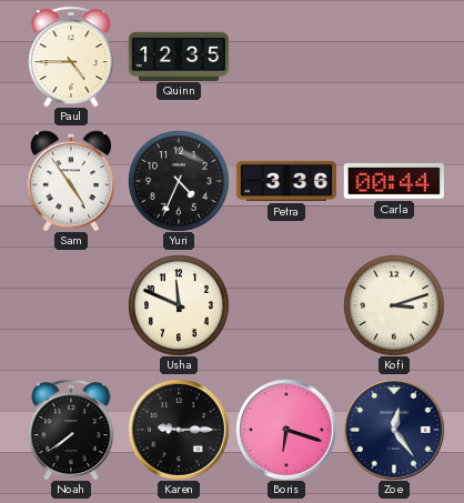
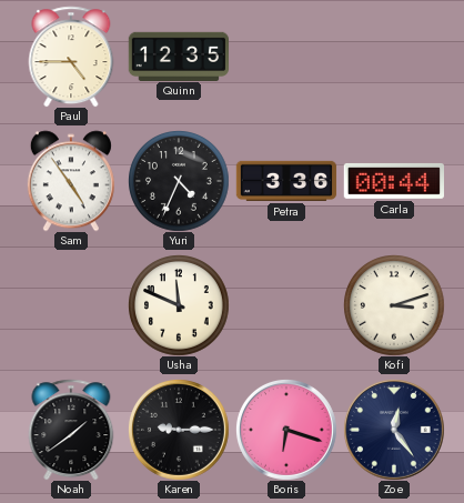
Noah: 7:39 -> 1:39
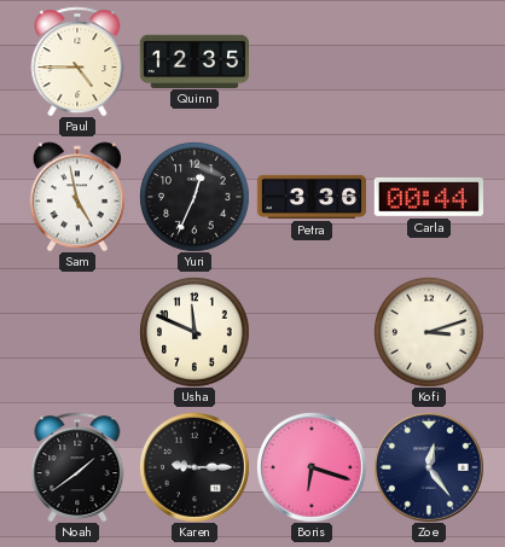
Sam: 4:54 -> 4:58
Yuri: 4:34 -> 12:34
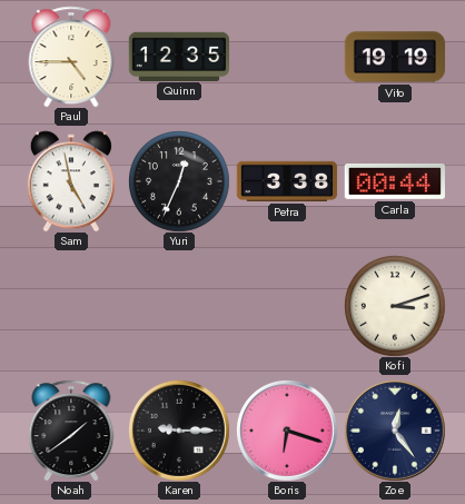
Vito: none -> 19:19
Petra: 3:36 -> 3:38
Usha: 11:49 -> none
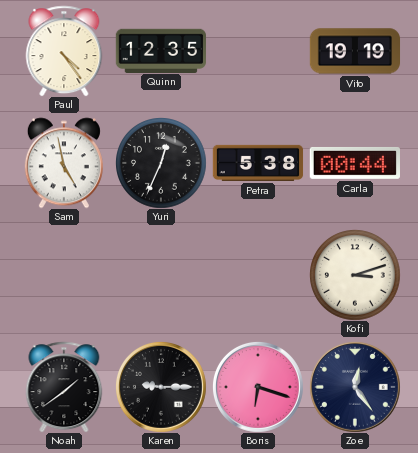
Paul: 4:45 -> 4:24
Petra: 3:38 -> 5:38
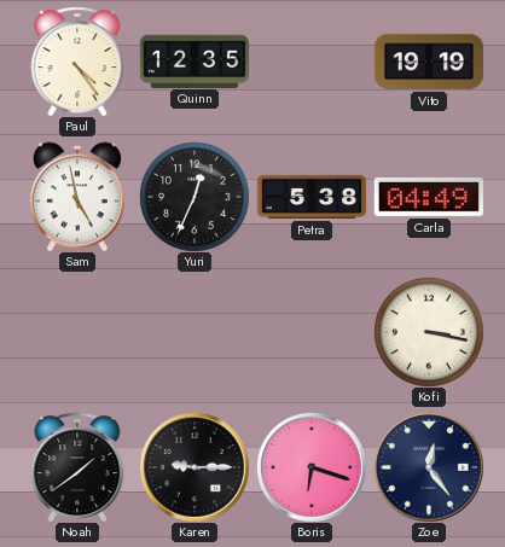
Carla: 00:44 -> 04:49
Kofi: 3:12 -> 3:17
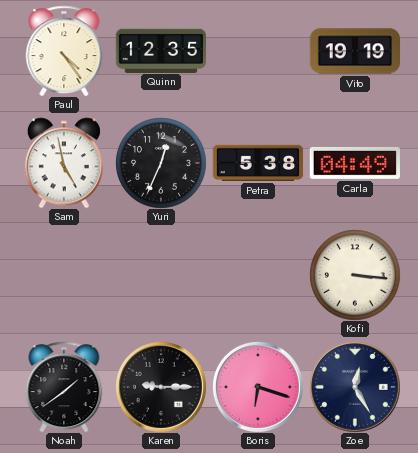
Kofi: 3:17 -> 3:16
Zoe: 12:24 -> 12:25
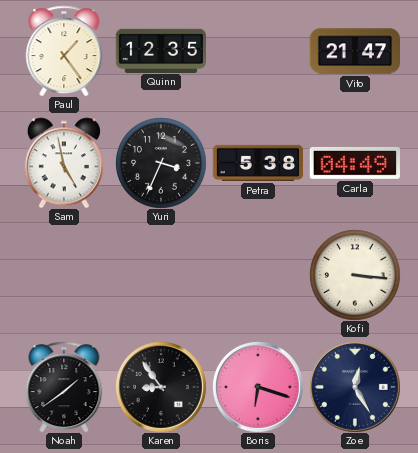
Paul: 4:24 -> 1:24
Vito: 19:19 -> 21:47
Yuri: 12:34 -> 3:34
Karen: 9:15 -> 8:54
